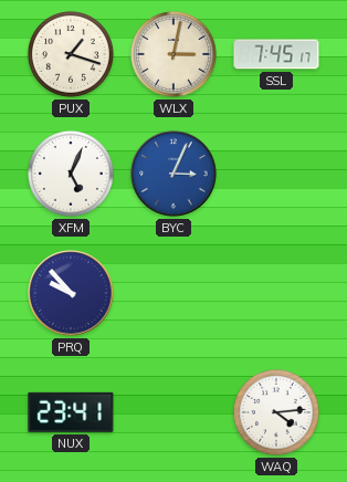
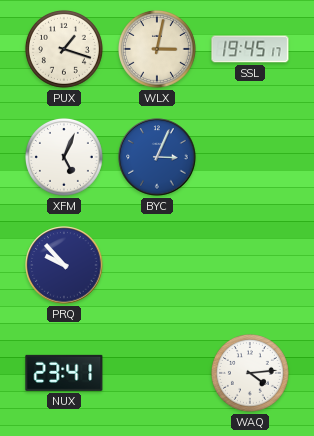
SSL: 7:45 -> 19:45
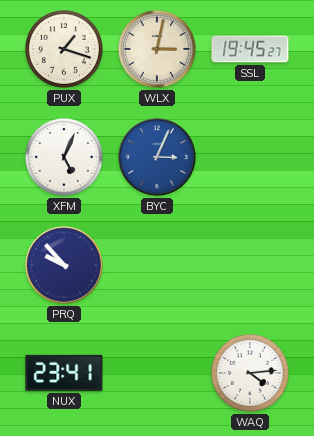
SSL: 19:45:17 -> 19:45:27
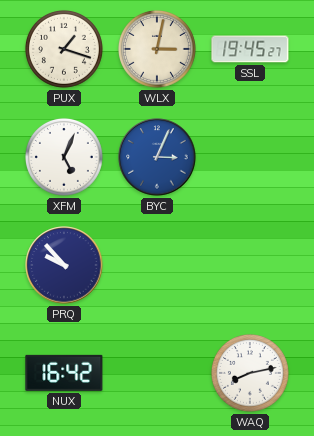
NUX: 23:41 -> 16:42
WAQ: 4:14 -> 8:13
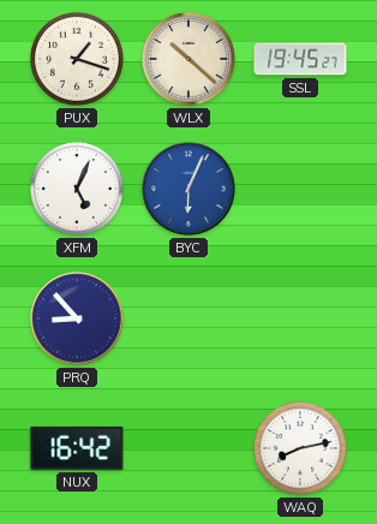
WLX: 3:02 -> 10:22
BYC: 3:04 -> 6:04
PRQ: 9:53 -> 8:53
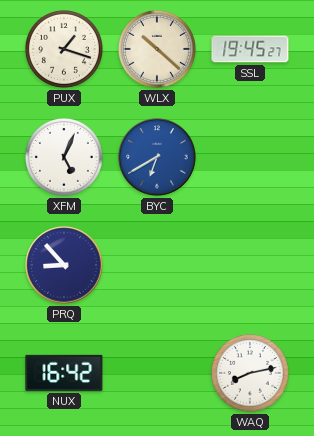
BYC: 6:04 -> 6:40
